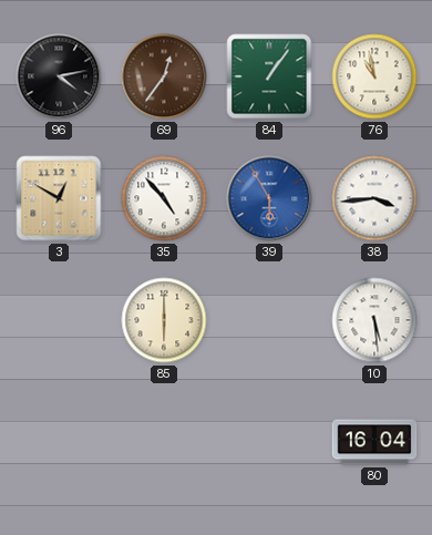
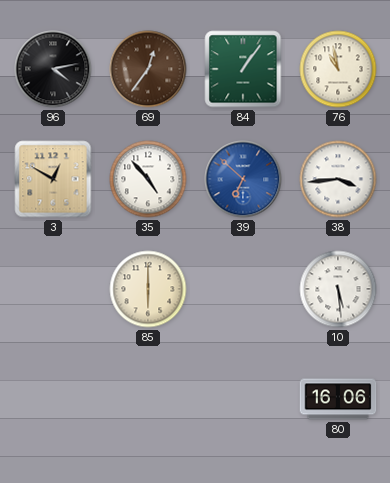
39: 5:55 -> 6:52
80: 16:04 -> 16:06
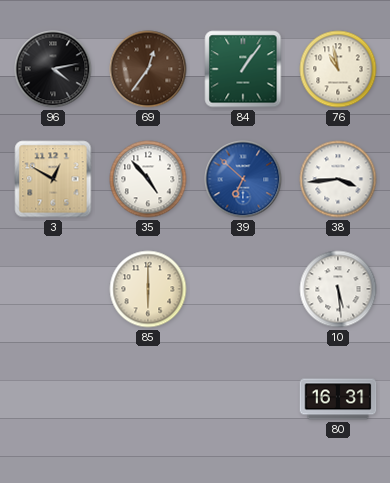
80: 16:06 -> 16:31
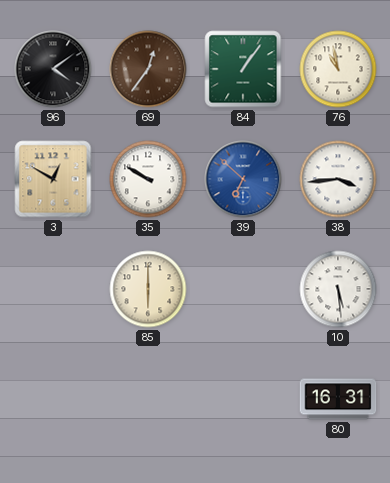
96: 4:13 -> 4:09
35: 4:53 -> 9:50
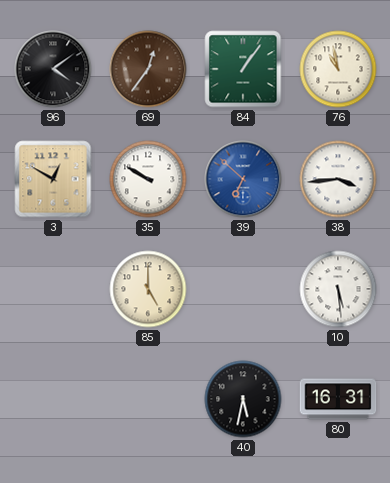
85: 6:00 -> 5:00
40: none -> 5:32
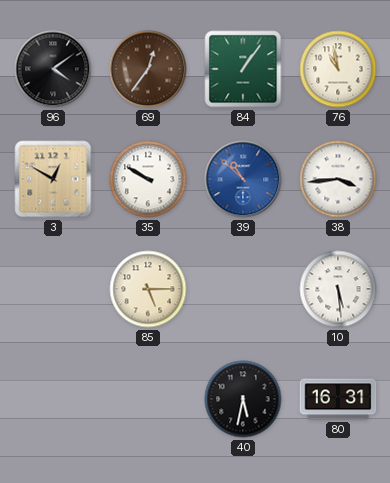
39: 6:52 -> 10:52
85: 5:00 -> 5:15
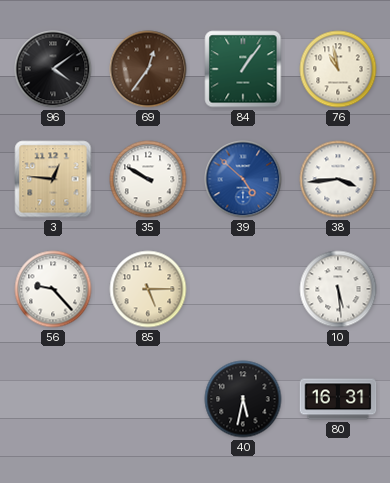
3: 12:50 -> 12:46
39: 10:52 -> 4:52
56: none -> 9:23
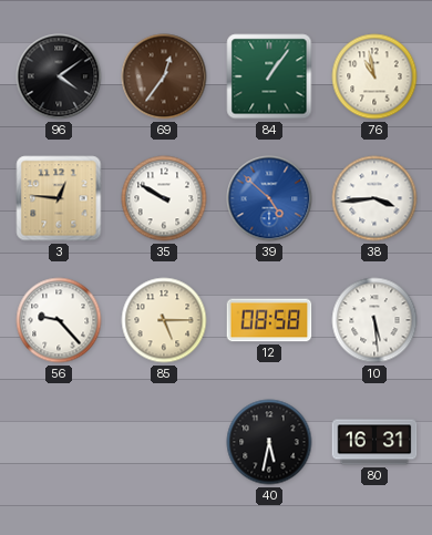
12: none -> 08:58
